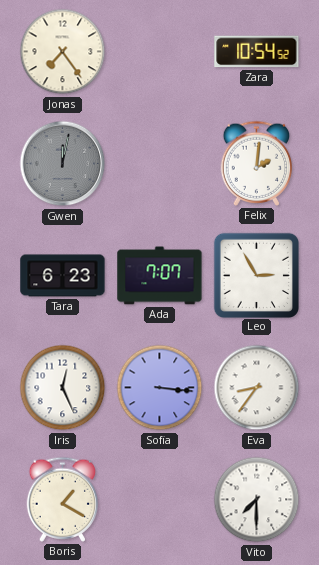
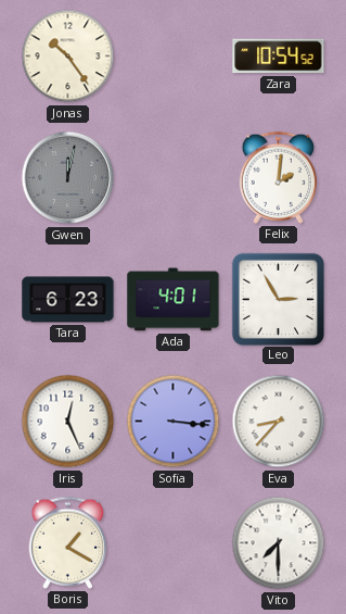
Jonas: 7:24 -> 10:24
Ada: 7:07 -> 4:01
Eva: 8:36 -> 8:37
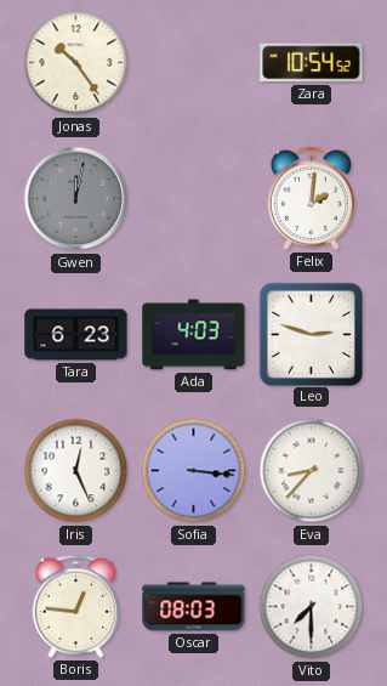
Ada: 4:01 -> 4:03
Leo: 2:55 -> 2:48
Boris: 1:20 -> 12:46
Oscar: none -> 08:03
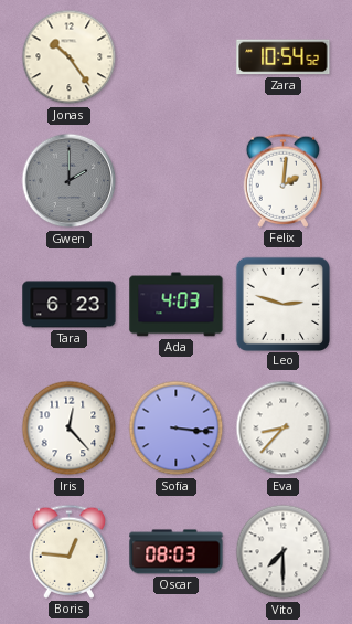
Gwen: 12:02 -> 2:00
Iris: 12:26 -> 12:23
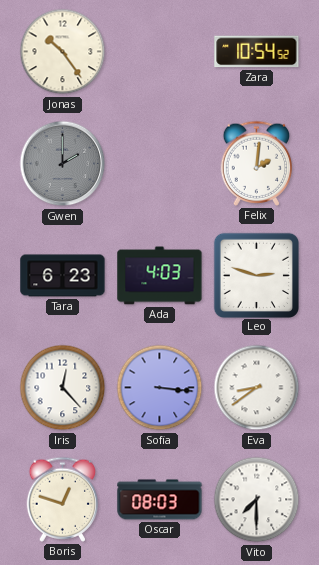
Eva: 8:37 -> 8:39
Boris: 12:46 -> 12:48
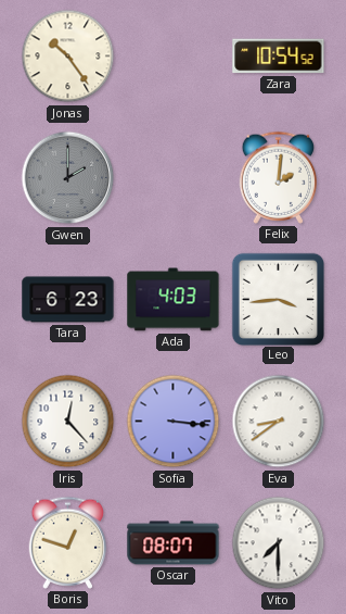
Leo: 2:48 -> 3:44
Oscar: 08:03 -> 08:07
